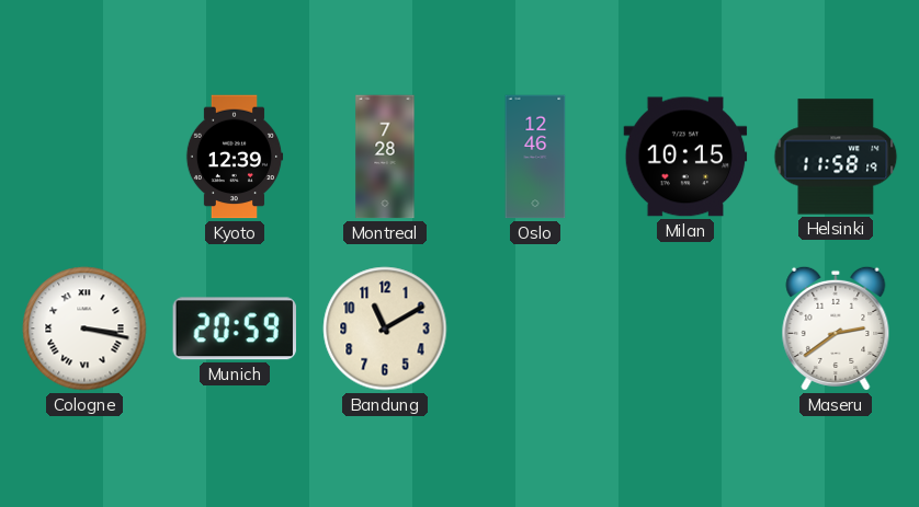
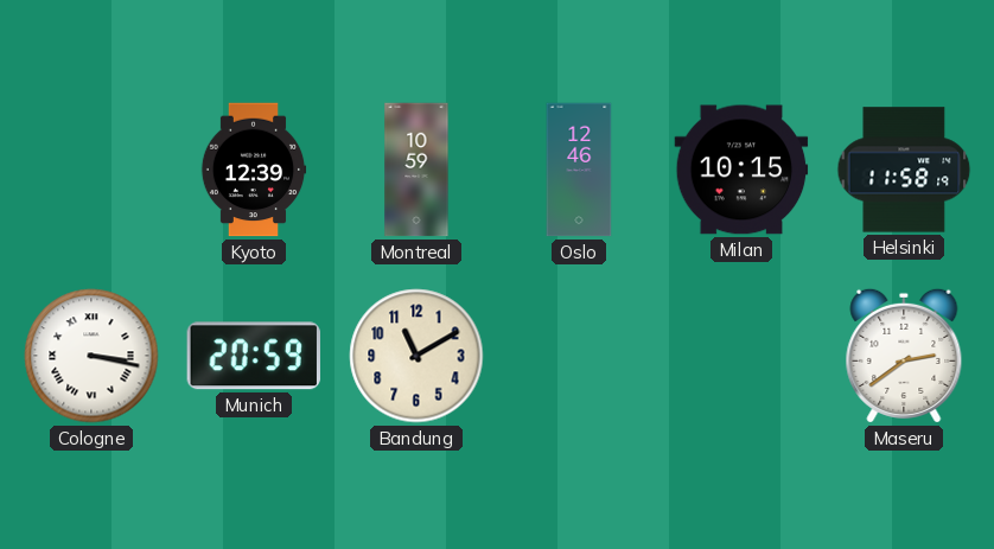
Montreal: 7:28 -> 10:59
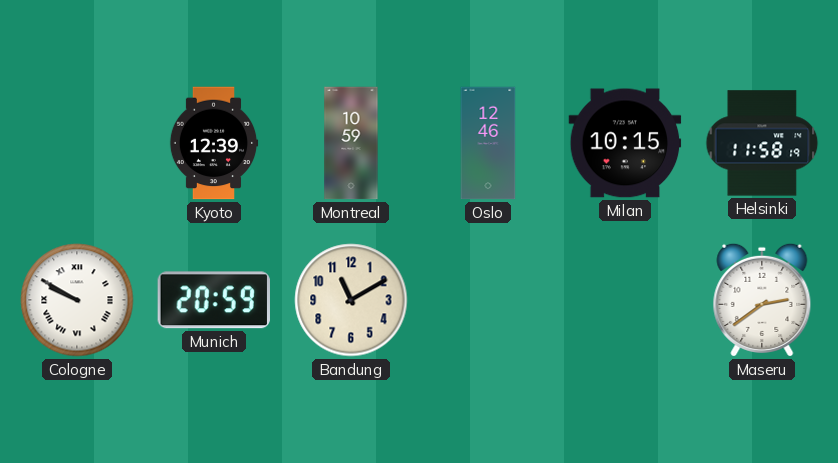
Cologne: 3:17 -> 9:50
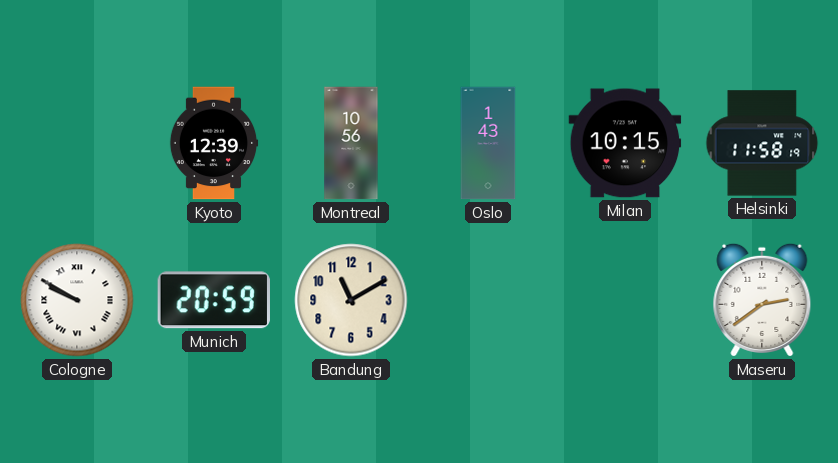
Montreal: 10:59 -> 10:56
Oslo: 12:46 -> 1:43
